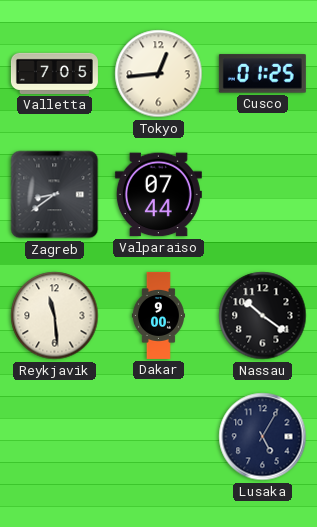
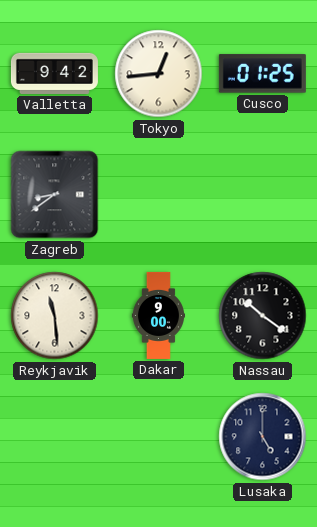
Valletta: 7:05 -> 9:42
Valparaiso: 07:44 -> none
Lusaka: 5:05 -> 5:00
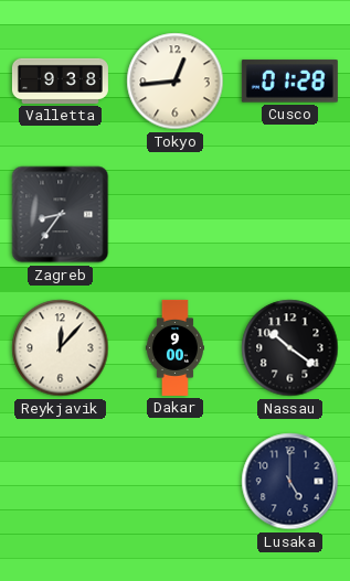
Valletta: 9:42 -> 9:38
Cusco: 01:25 -> 01:28
Zagreb: 8:39 -> 8:36
Reykjavik: 11:29 -> 12:07
